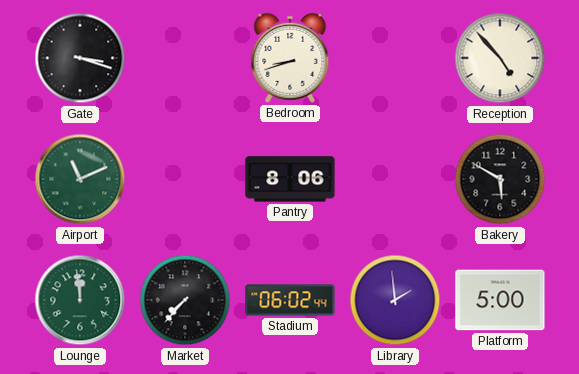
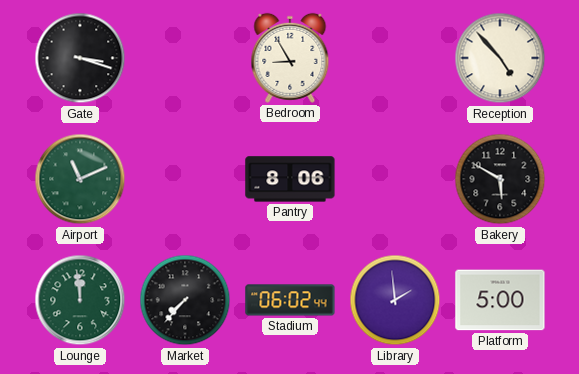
Bedroom: 8:42 -> 8:55
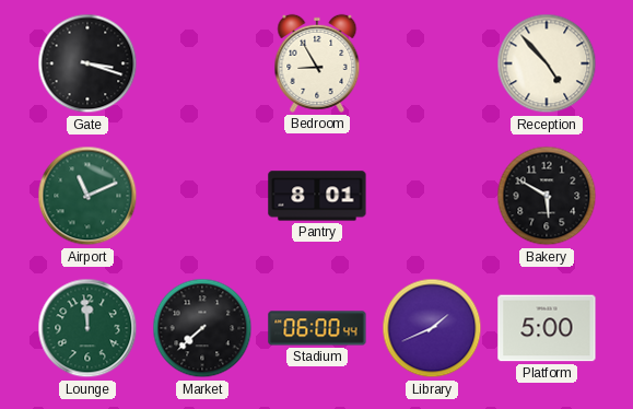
Pantry: 8:06 -> 8:01
Market: 7:37 -> 7:38
Stadium: 06:02 -> 06:00
Library: 1:59 -> 1:41
